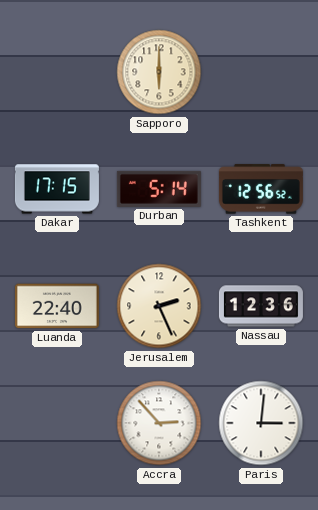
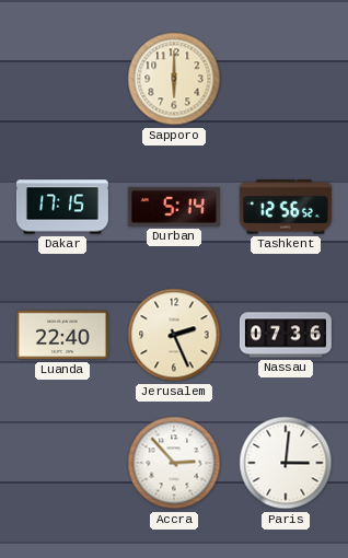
Nassau: 12:36 -> 07:36
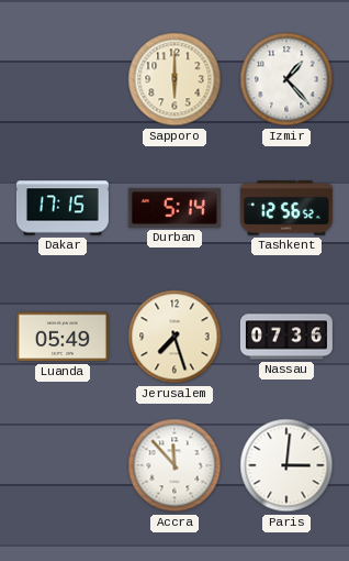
Izmir: none -> 1:23
Luanda: 22:40 -> 05:49
Jerusalem: 2:26 -> 7:27
Accra: 2:53 -> 11:53
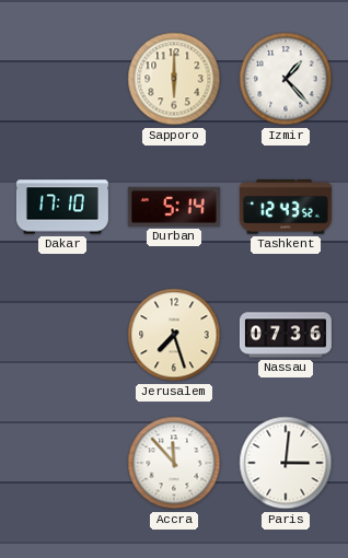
Dakar: 17:15 -> 17:10
Tashkent: 12:56 -> 12:43
Luanda: 05:49 -> none
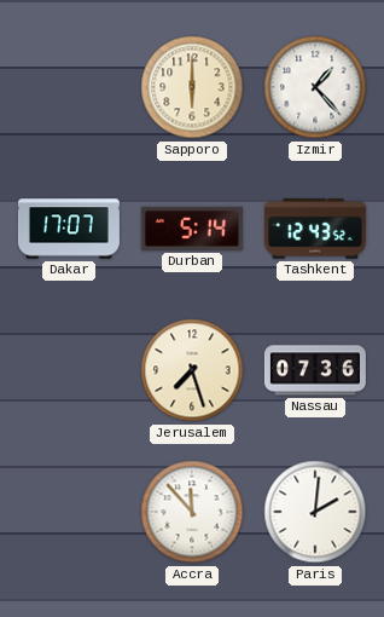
Dakar: 17:10 -> 17:07
Paris: 3:01 -> 2:01
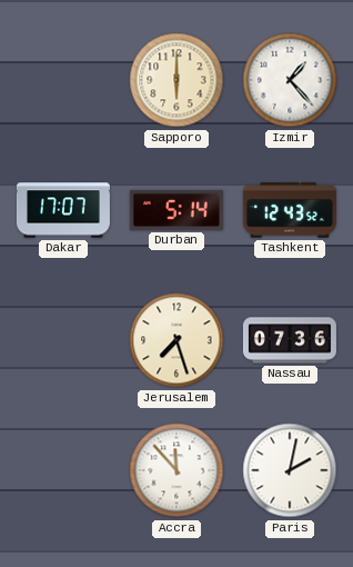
Paris: 2:01 -> 2:02
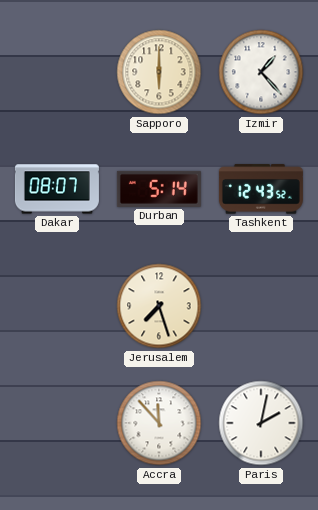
Dakar: 17:07 -> 08:07
Nassau: 07:36 -> none
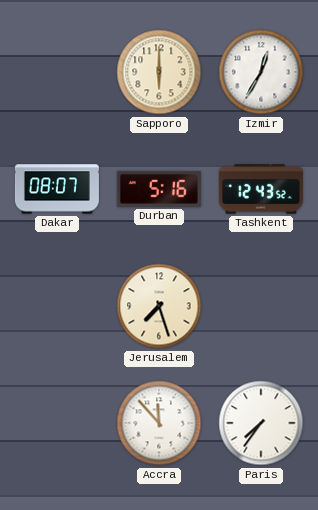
Izmir: 1:23 -> 12:35
Durban: 5:14 -> 5:16
Paris: 2:02 -> 7:36
